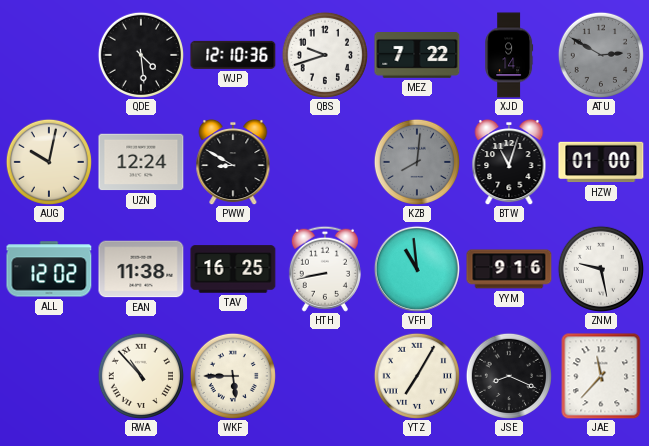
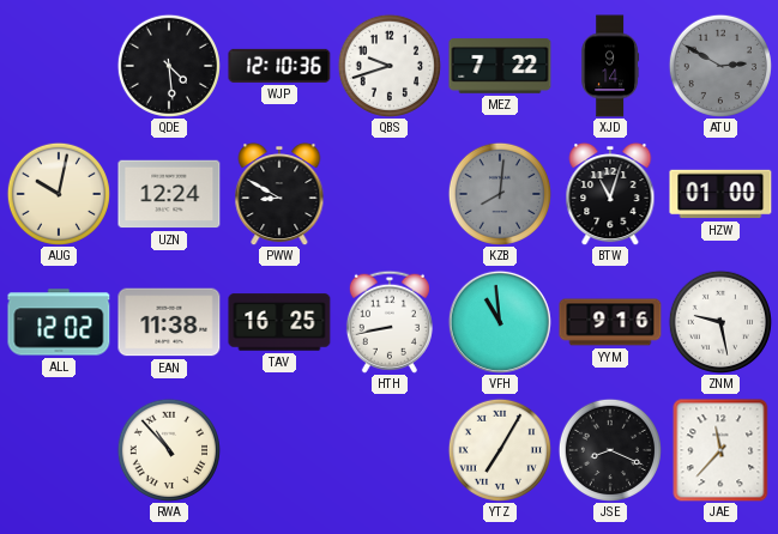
WKF: 5:45 -> none
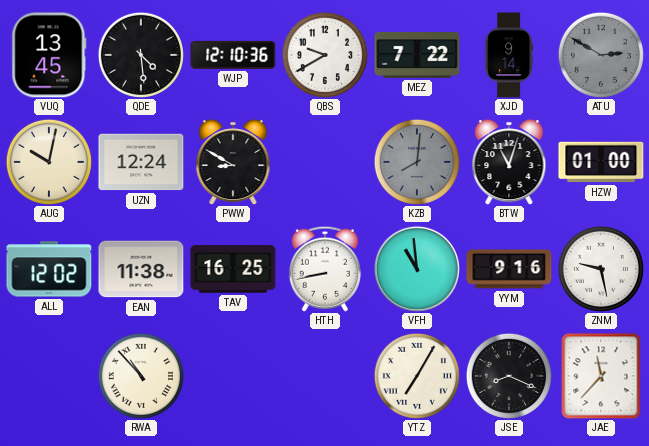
VUQ: none -> 13:45
QBS: 9:42 -> 9:40
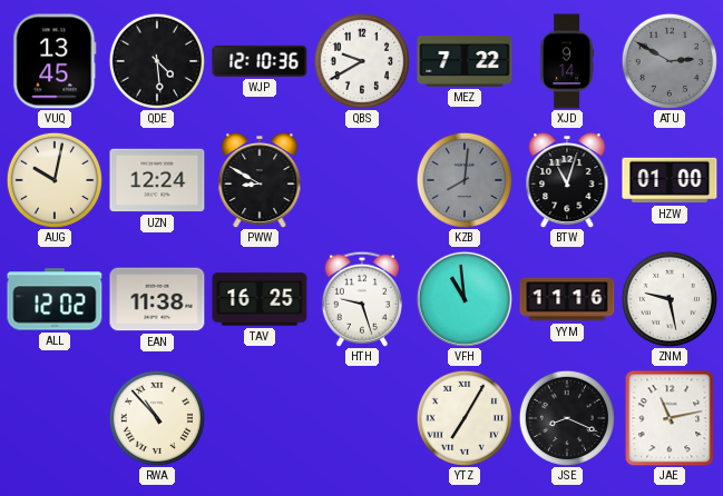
HTH: 8:43 -> 9:27
YYM: 9:16 -> 11:16
JAE: 11:37 -> 11:13
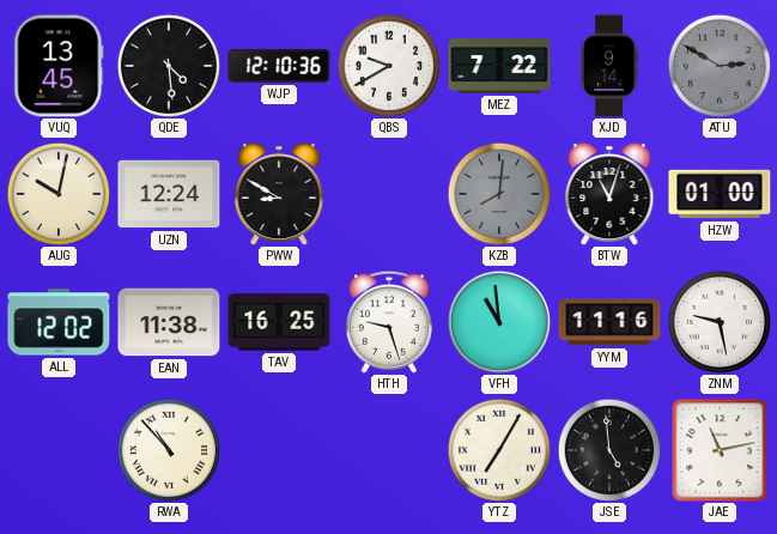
JSE: 8:19 -> 4:59
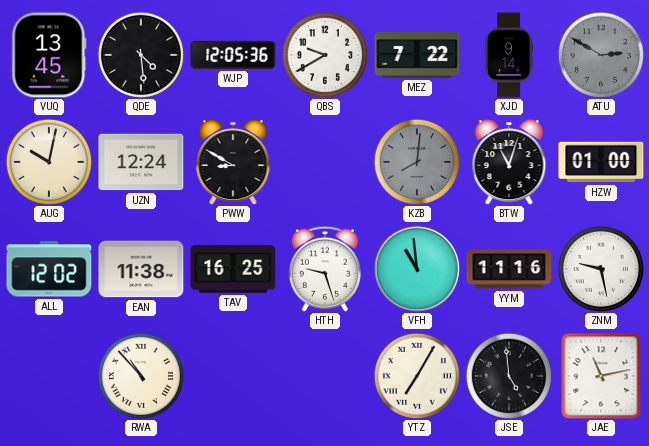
WJP: 12:10 -> 12:05
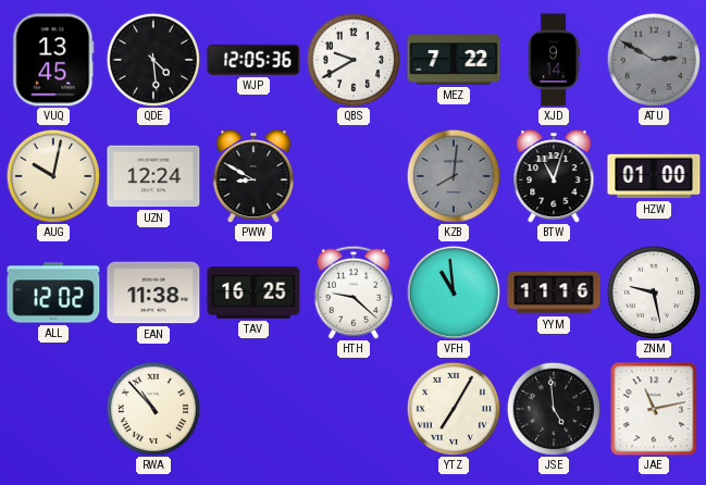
HTH: 9:27 -> 9:22
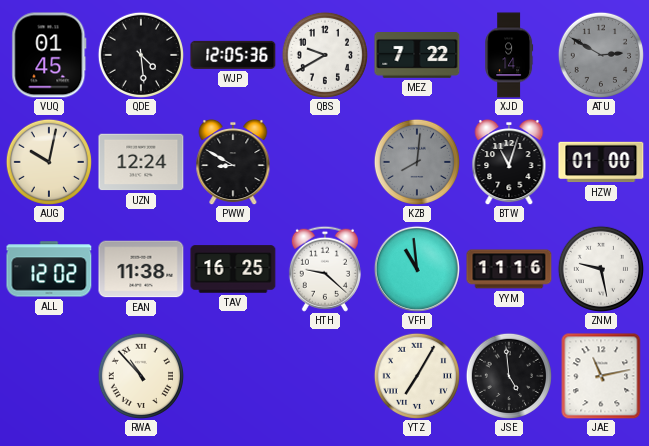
VUQ: 13:45 -> 01:45
